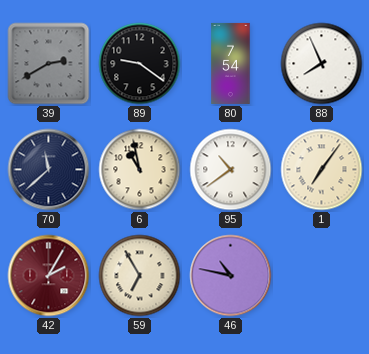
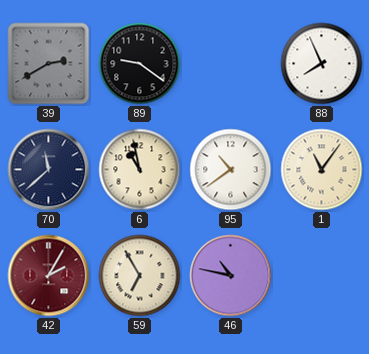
80: 7:54 -> none
1: 7:06 -> 11:06
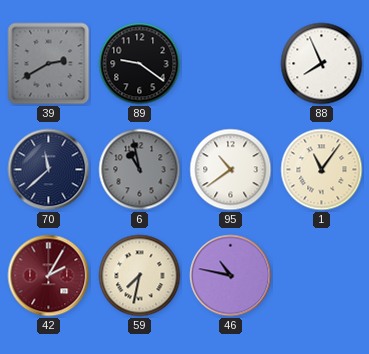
6 dial: cream -> grey
59: 6:55 -> 7:32
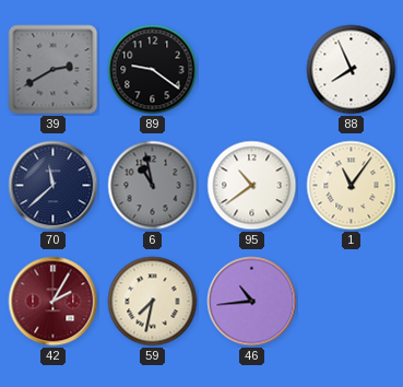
46: 10:47 -> 10:44
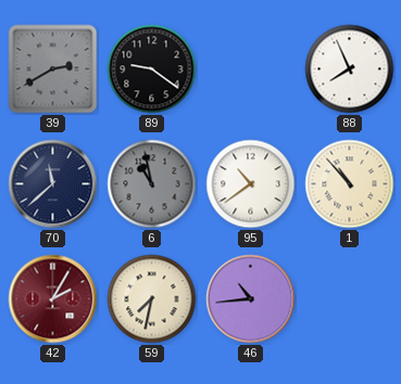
1: 11:06 -> 10:53
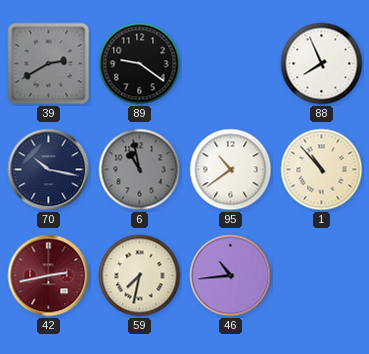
70: 11:38 -> 10:17
42: 2:05 -> 2:43
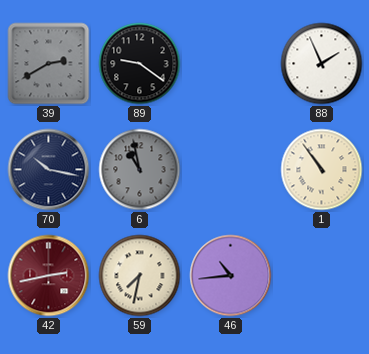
88: 7:56 -> 1:56
95: 10:39 -> none
1: 10:53 -> 10:54
